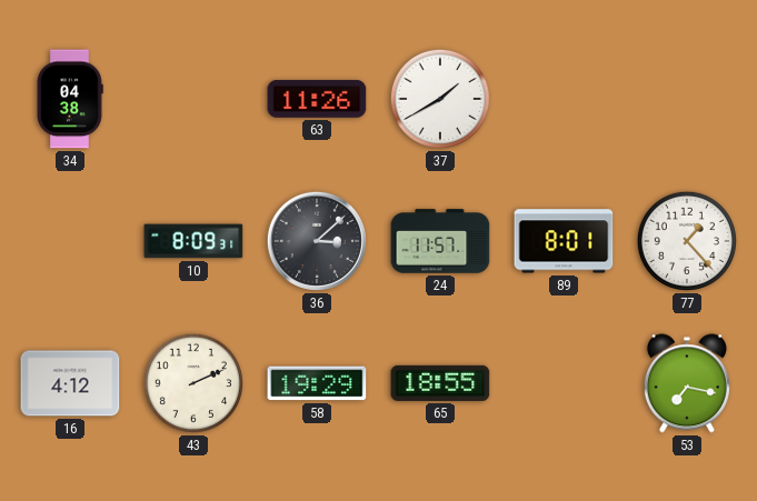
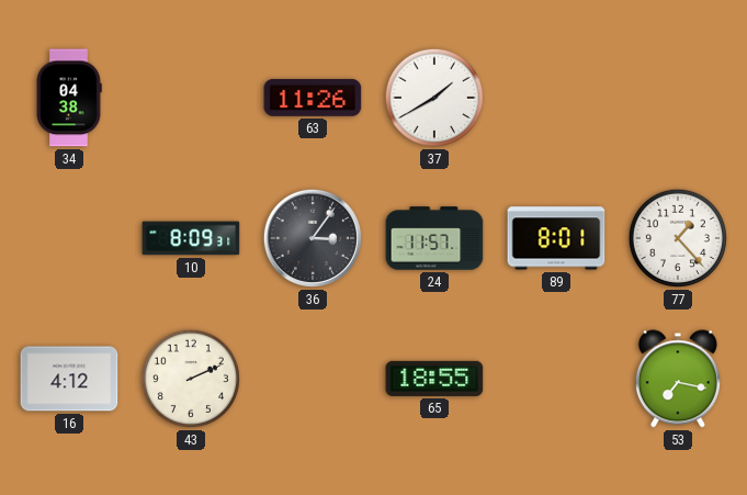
36: 3:08 -> 3:06
58: 19:29 -> none
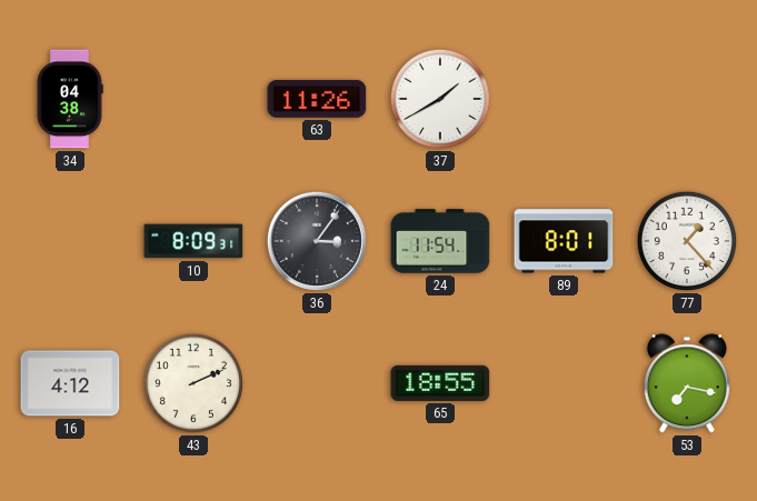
24: 11:57 -> 11:54
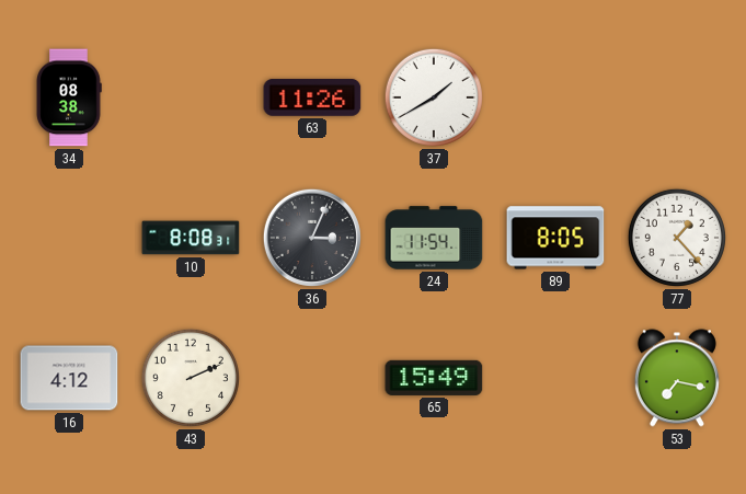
34: 04:38 -> 08:38
10: 8:09 -> 8:08
36: 3:06 -> 3:04
89: 8:01 -> 8:05
65: 18:55 -> 15:49
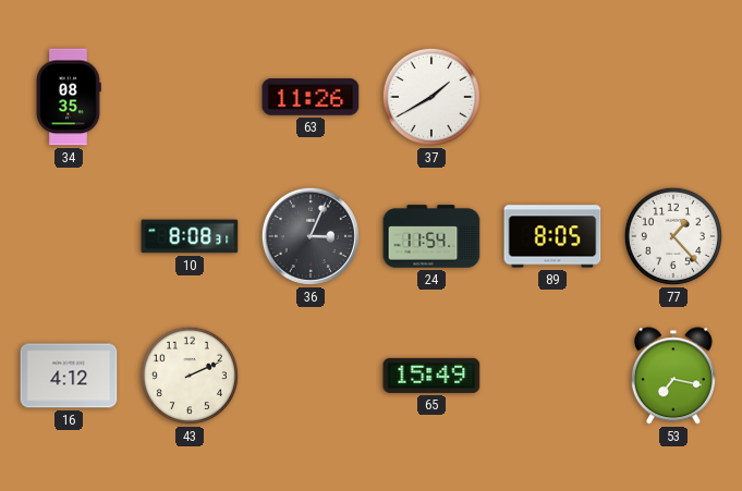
34: 08:38 -> 08:35
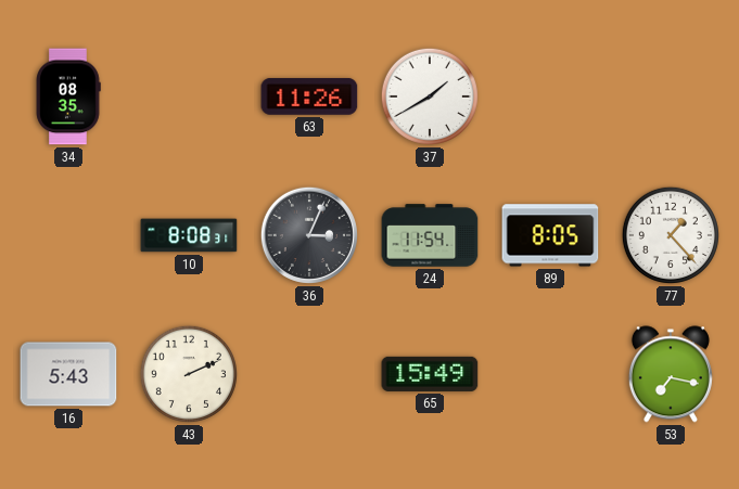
16: 4:12 -> 5:43
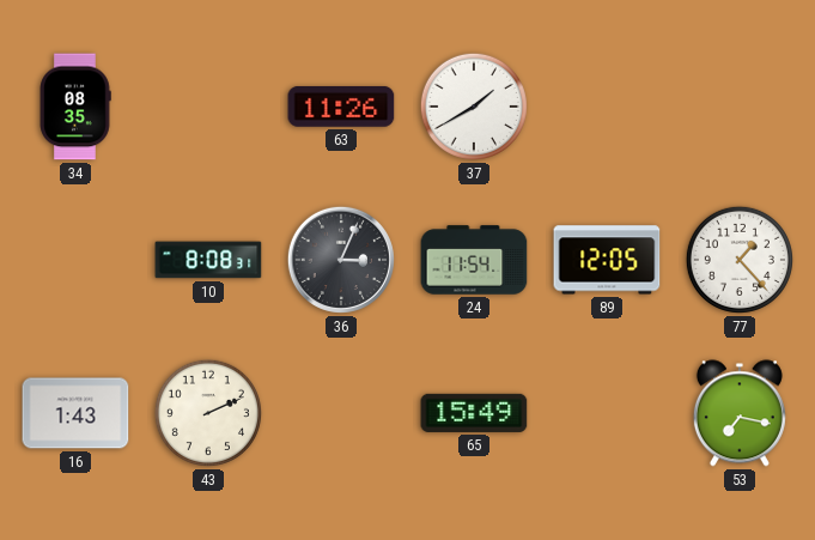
89: 8:05 -> 12:05
16: 5:43 -> 1:43
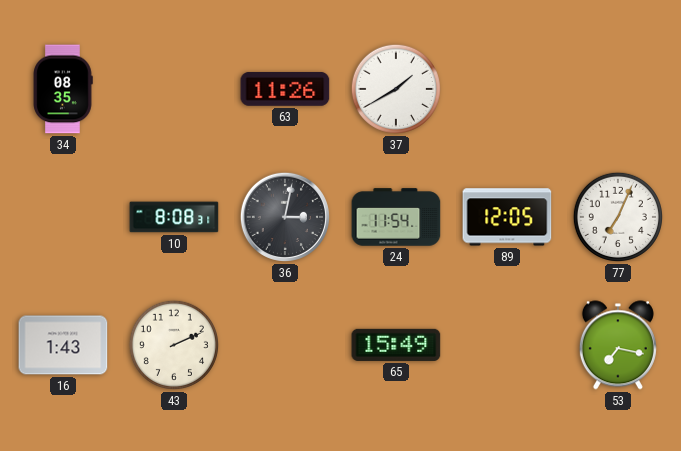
36: 3:04 -> 3:02
77: 1:23 -> 7:04
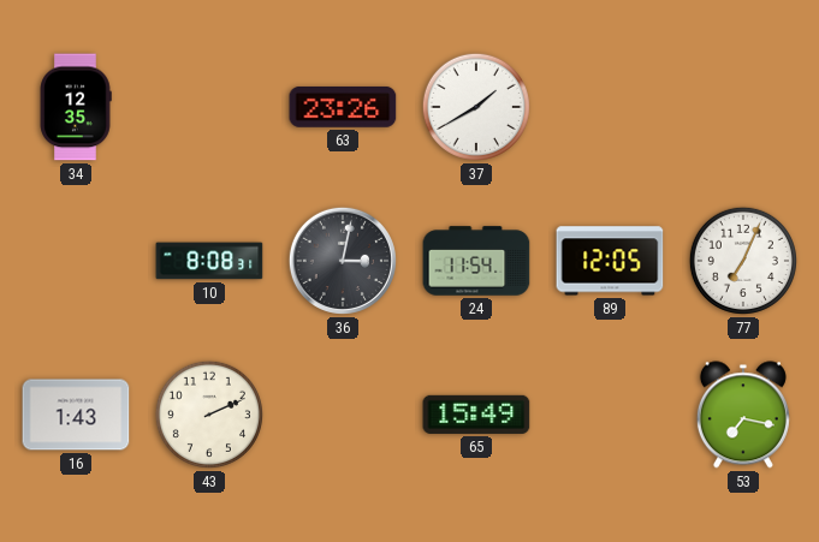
34: 08:35 -> 12:35
63: 11:26 -> 23:26
